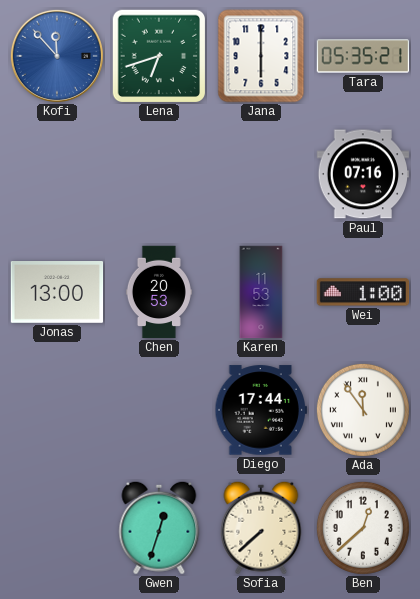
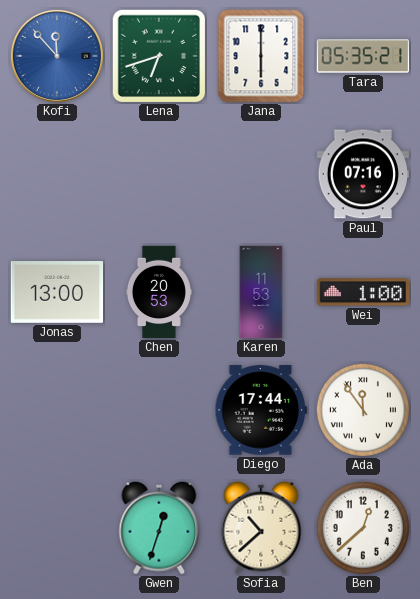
Sofia: 7:38 -> 10:38
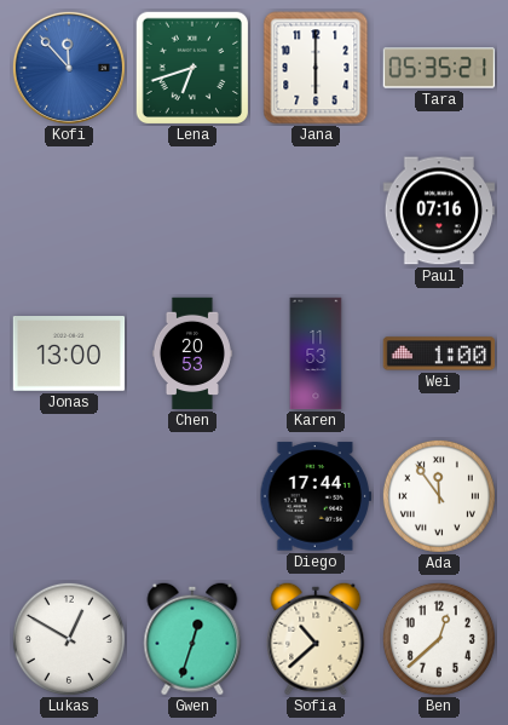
Lukas: none -> 12:50
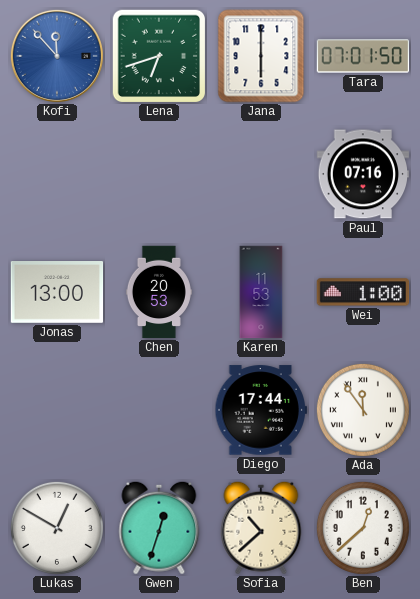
Tara: 05:35 -> 07:01
